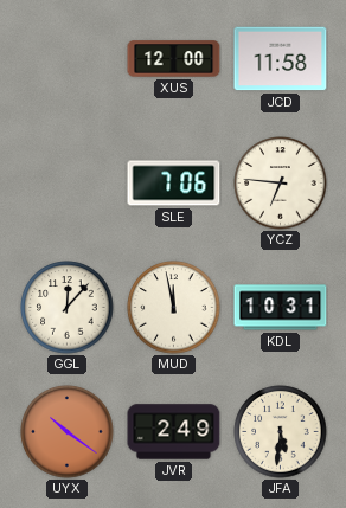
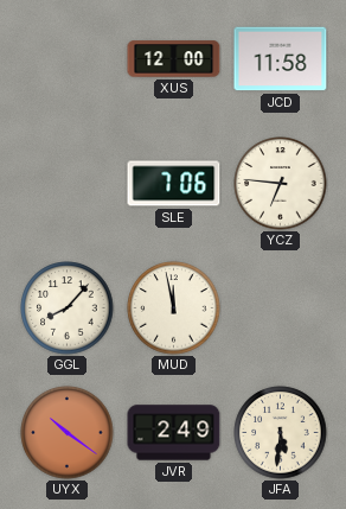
GGL: 12:07 -> 8:07
KDL: 10:31 -> none
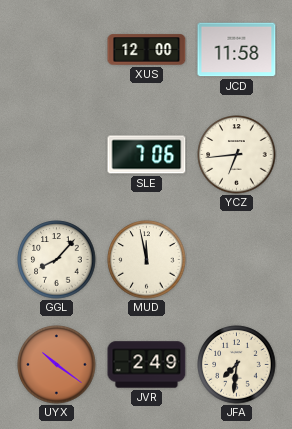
YCZ: 6:46 -> 6:44
JFA: 5:31 -> 7:31
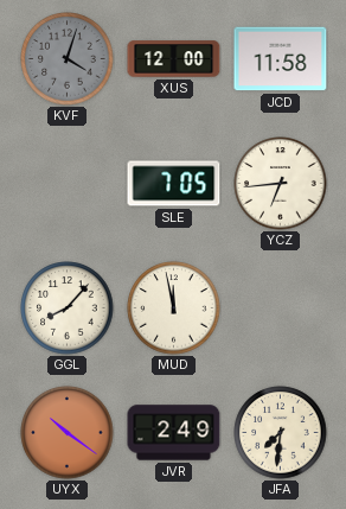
KVF: none -> 4:03
SLE: 7:06 -> 7:05
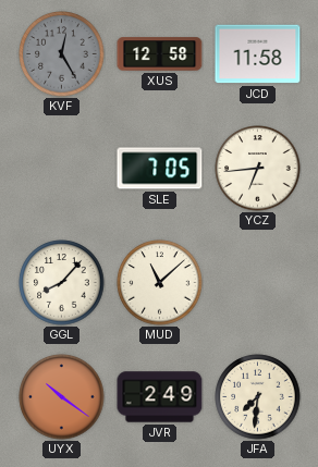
KVF: 4:03 -> 12:25
XUS: 12:00 -> 12:58
MUD: 11:58 -> 11:08
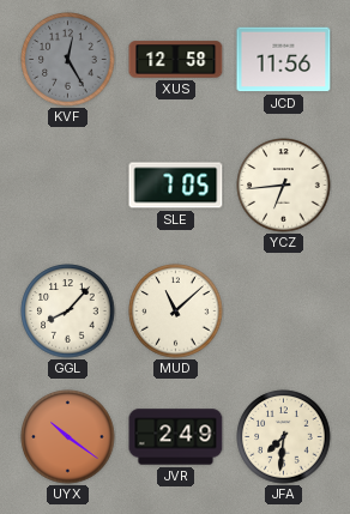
JCD: 11:58 -> 11:56
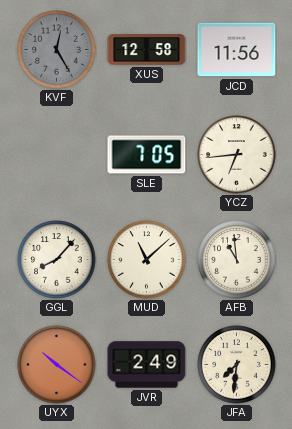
AFB: none -> 10:59
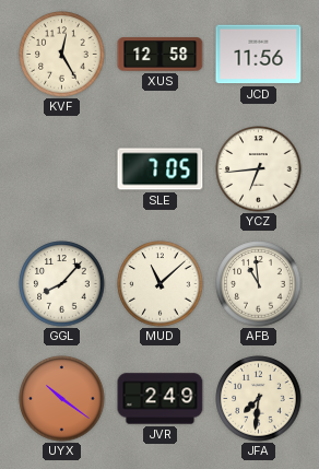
KVF dial: grey -> cream
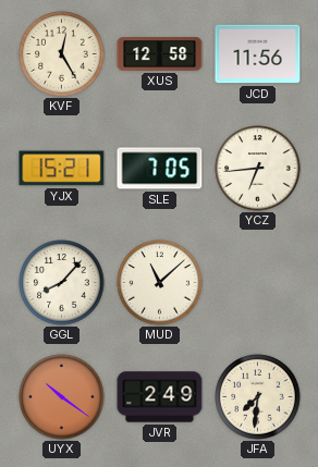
YJX: none -> 15:21
AFB: 10:59 -> none
